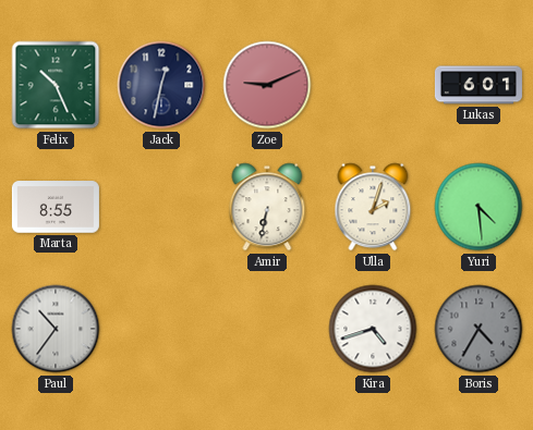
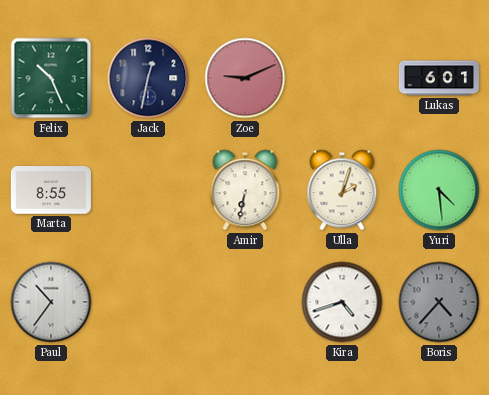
Boris: 4:35 -> 4:37
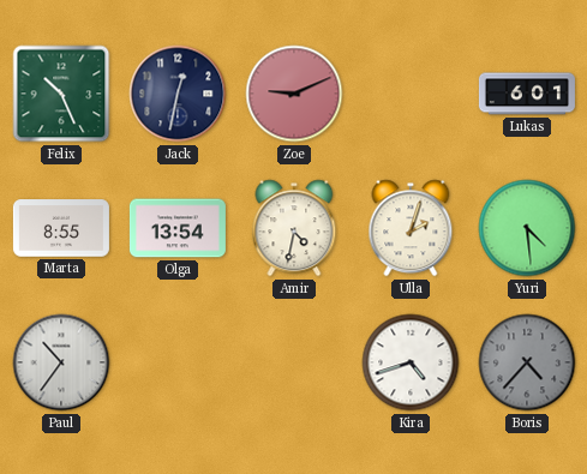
Olga: none -> 13:54
Amir: 6:32 -> 4:32
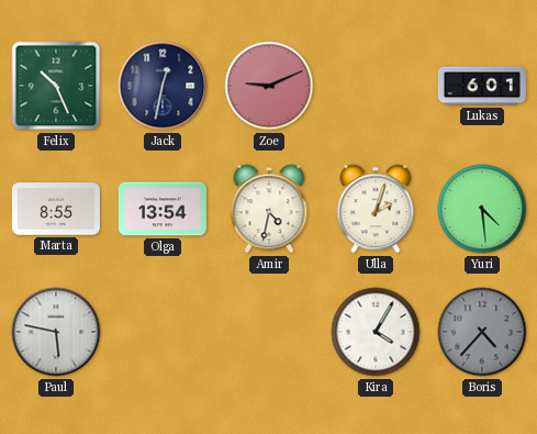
Paul: 10:36 -> 5:47
Kira: 4:42 -> 4:05
